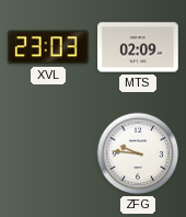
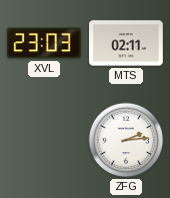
MTS: 02:09 -> 02:11
ZFG: 9:46 -> 2:14
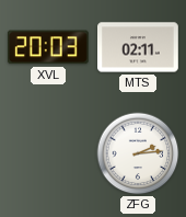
XVL: 23:03 -> 20:03
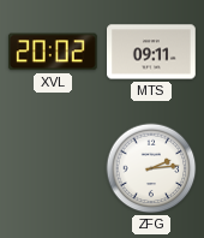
XVL: 20:03 -> 20:02
MTS: 02:11 -> 09:11
